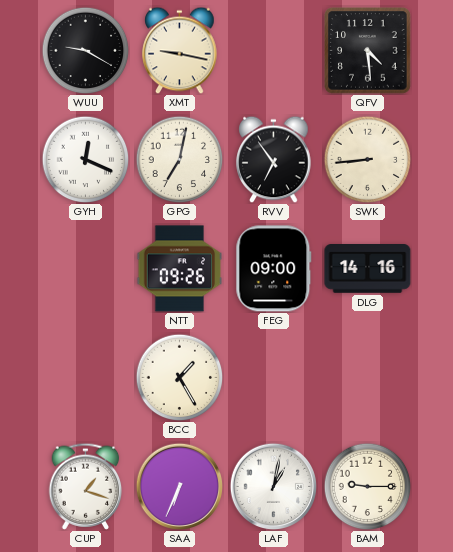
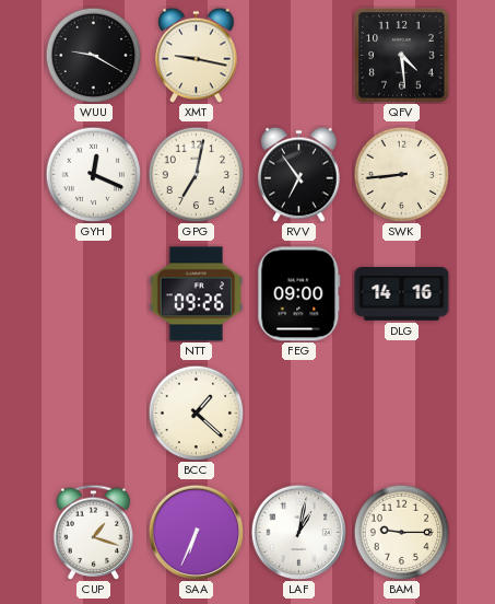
BCC: 1:25 -> 1:22
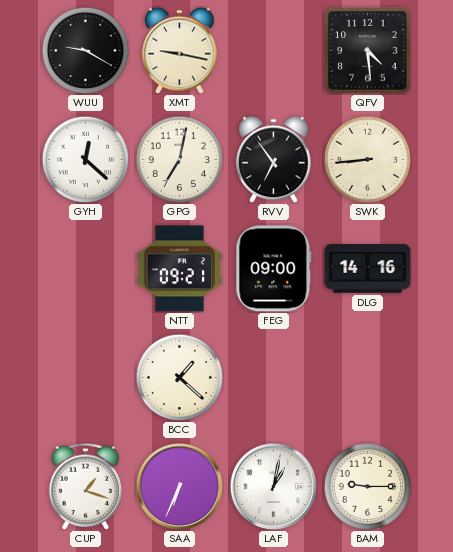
GYH: 12:19 -> 12:22
NTT: 09:26 -> 09:21
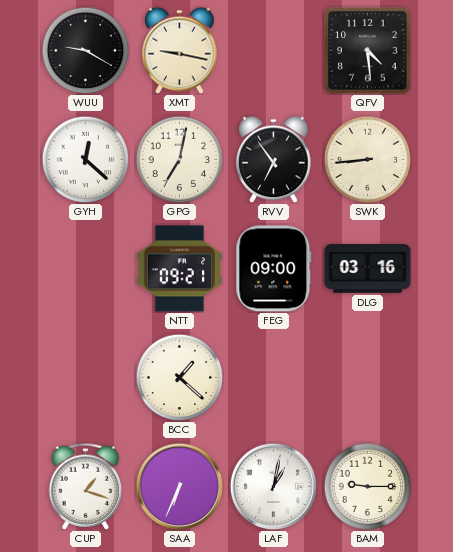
DLG: 14:16 -> 03:16
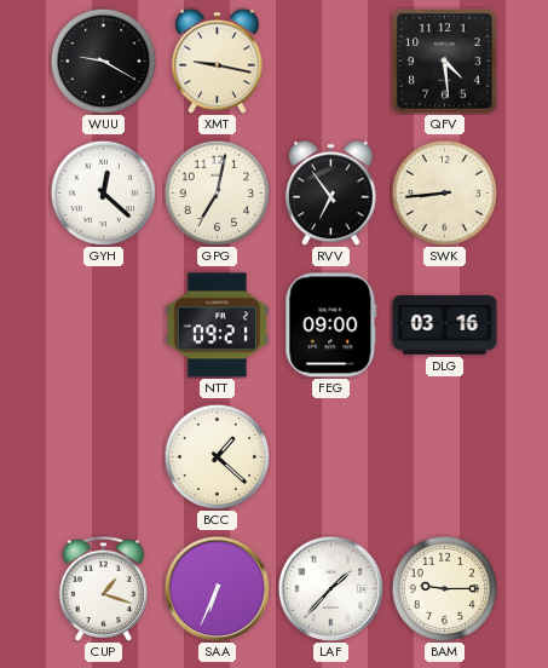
LAF: 1:02 -> 1:37
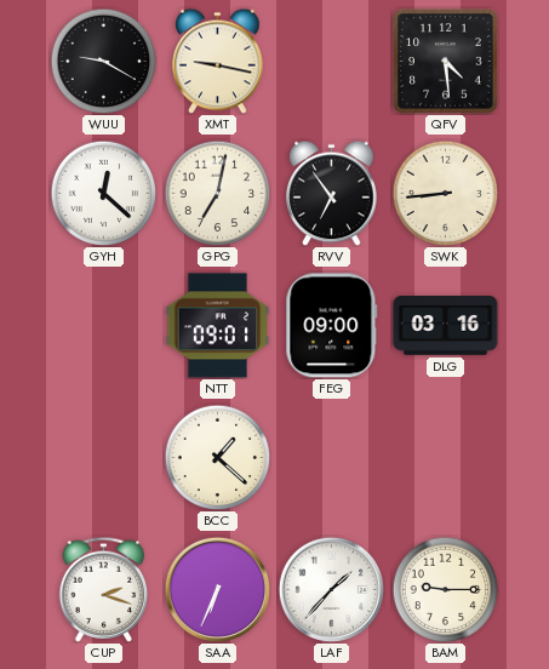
NTT: 09:21 -> 09:01
CUP: 1:18 -> 2:18
